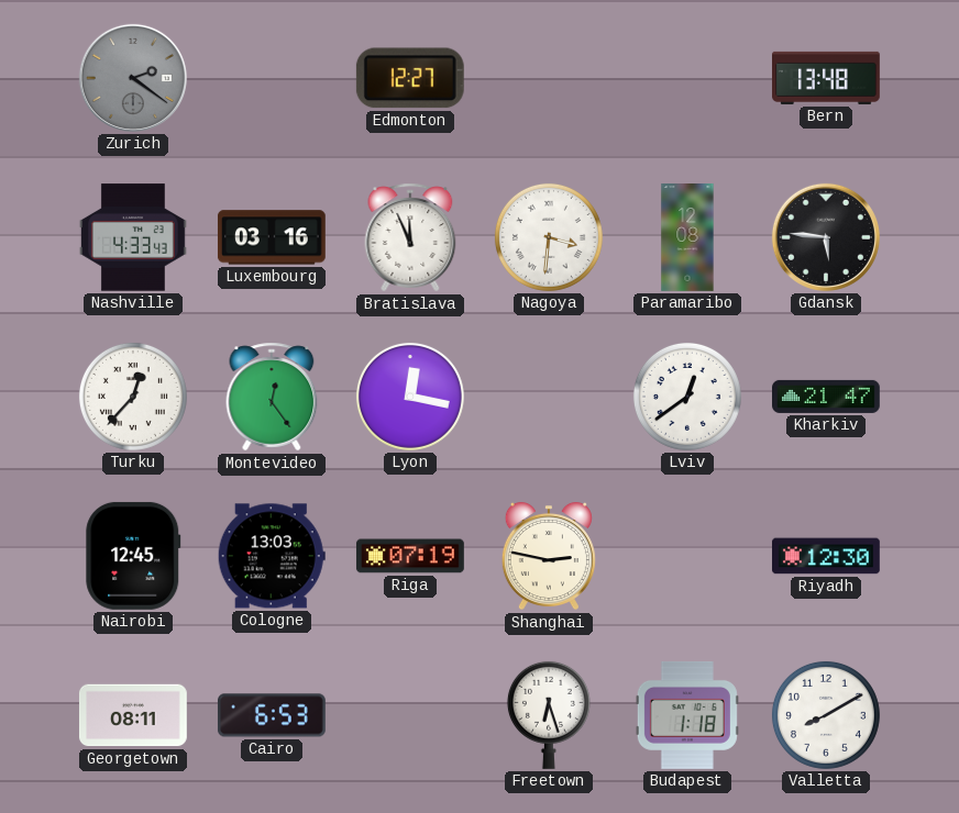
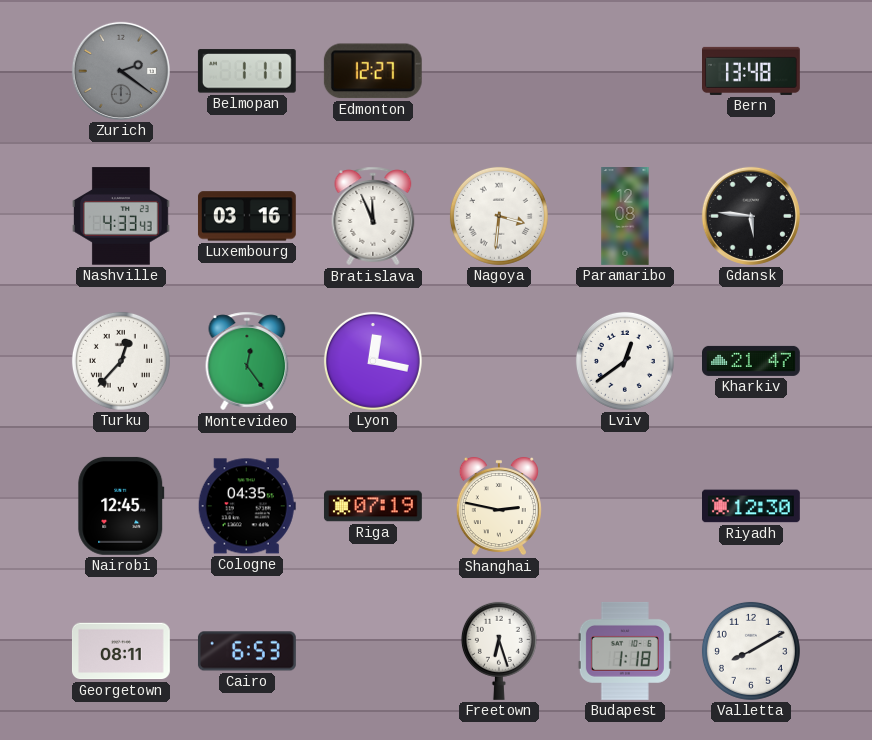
Belmopan: none -> 1:11
Cologne: 13:03 -> 04:35
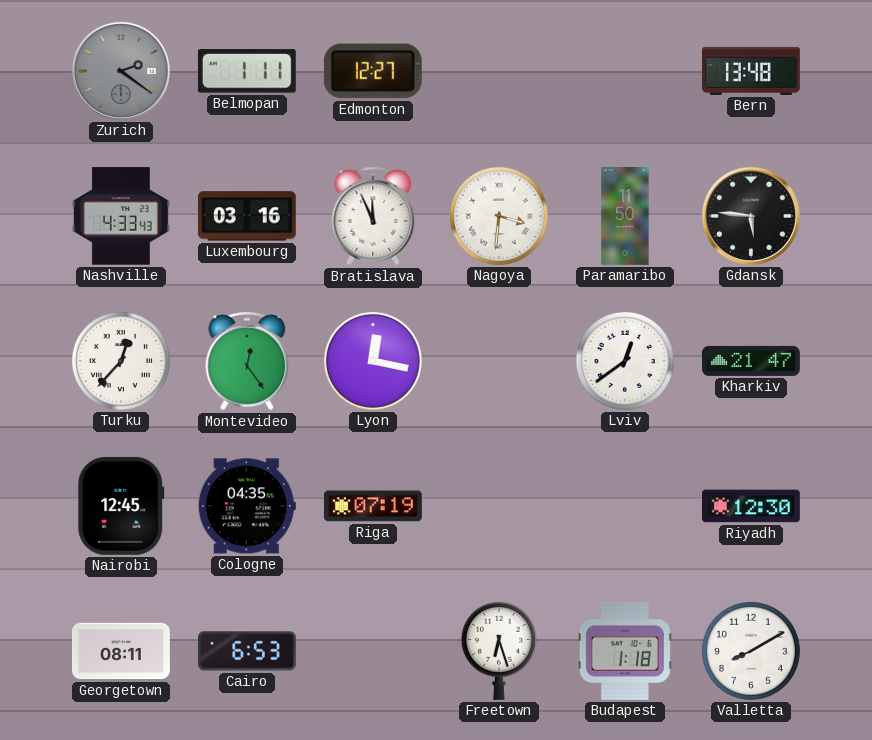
Paramaribo: 12:08 -> 11:50
Shanghai: 2:47 -> none
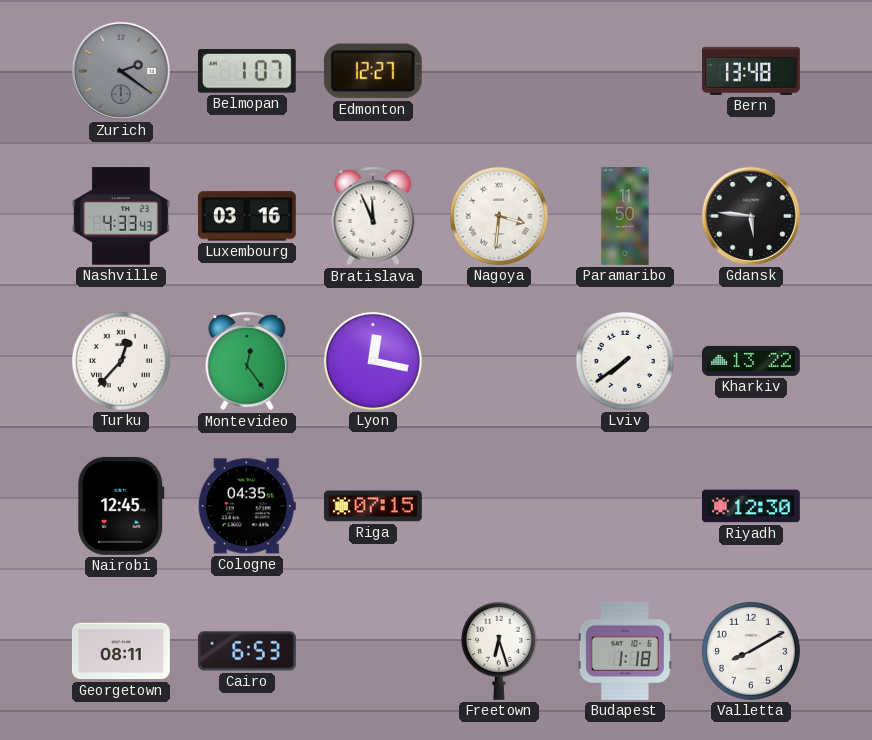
Belmopan: 1:11 -> 1:07
Lviv: 12:39 -> 7:39
Kharkiv: 21:47 -> 13:22
Riga: 07:19 -> 07:15
